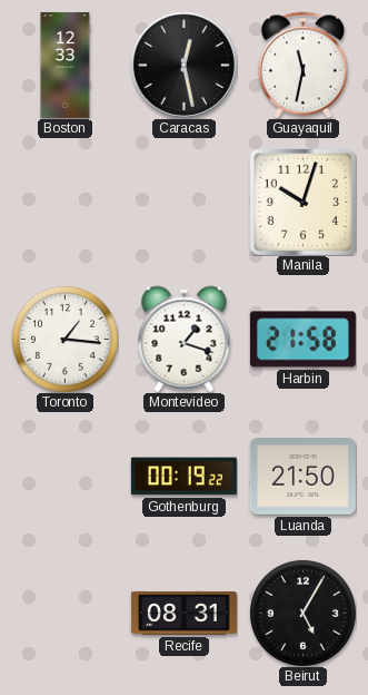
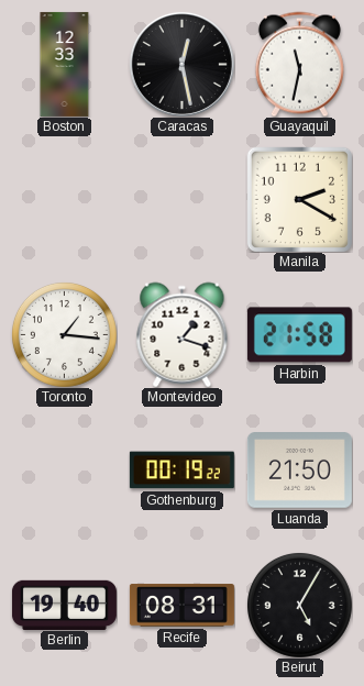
Manila: 10:03 -> 2:20
Berlin: none -> 19:40
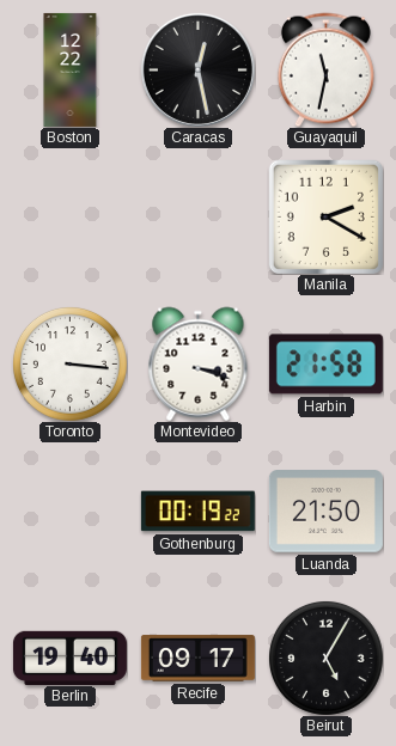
Boston: 12:33 -> 12:22
Toronto: 1:16 -> 3:16
Montevideo: 1:18 -> 3:18
Recife: 08:31 -> 09:17
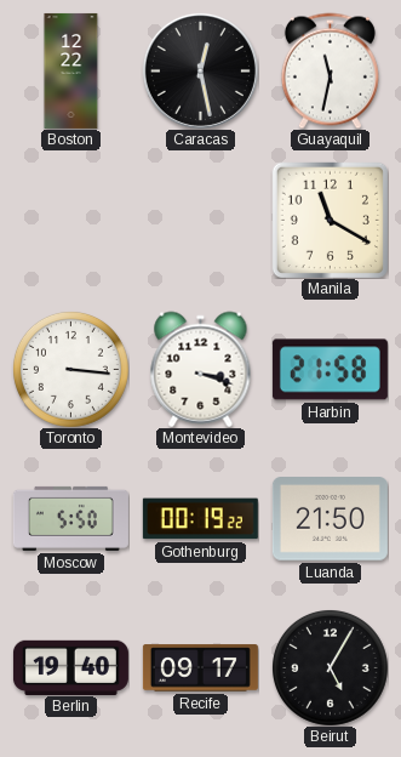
Manila: 2:20 -> 11:20
Moscow: none -> 5:50
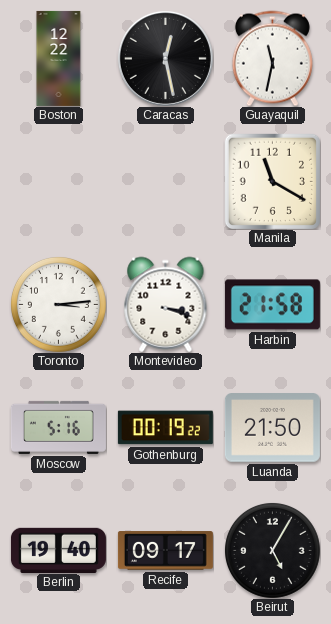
Toronto: 3:16 -> 3:14
Moscow: 5:50 -> 5:16
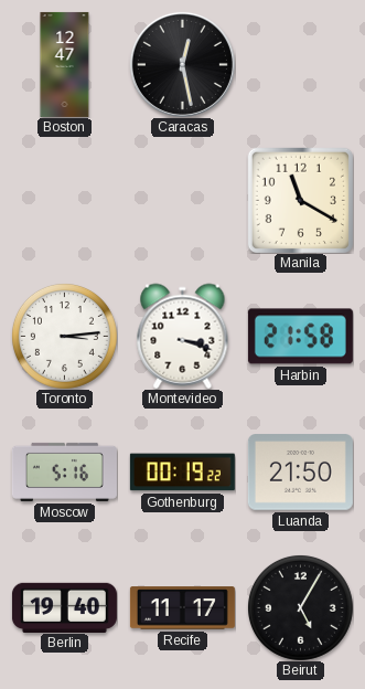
Boston: 12:22 -> 12:47
Guayaquil: 11:32 -> none
Recife: 09:17 -> 11:17
